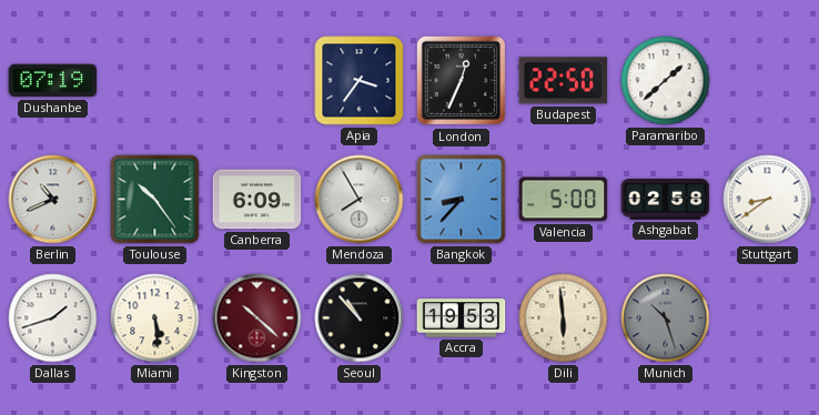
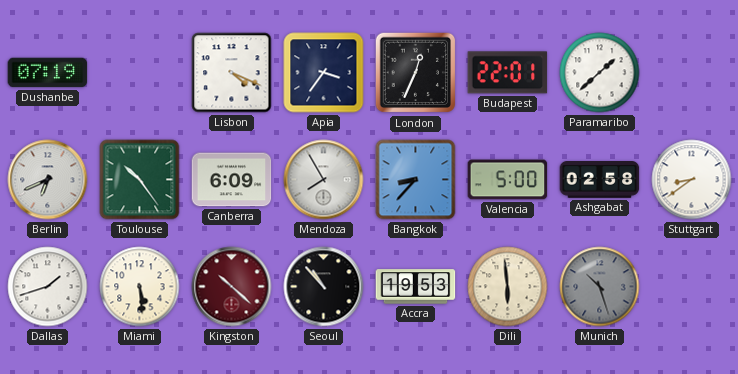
Lisbon: none -> 4:19
Budapest: 22:50 -> 22:01
Berlin: 10:41 -> 6:41
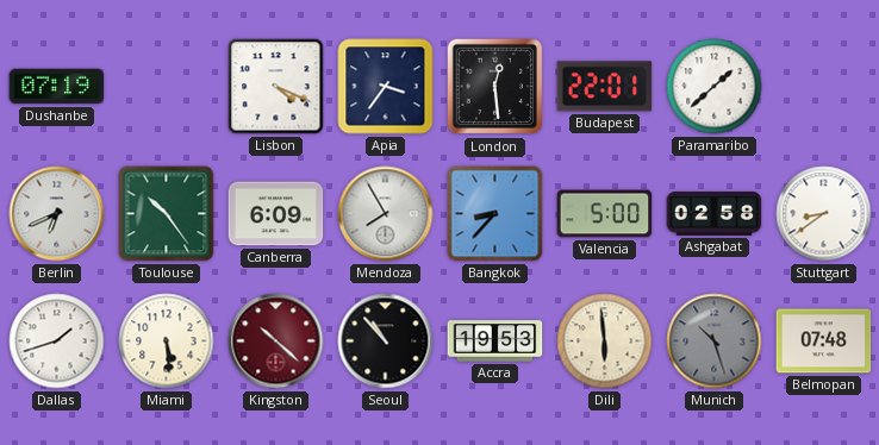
London: 12:34 -> 12:29
Belmopan: none -> 07:48
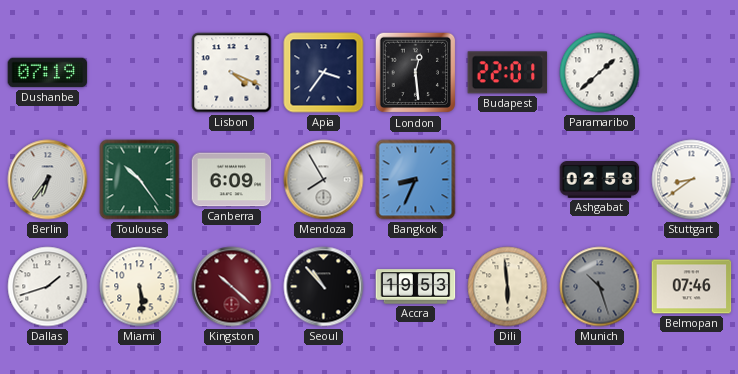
Berlin: 6:41 -> 6:36
Bangkok: 8:37 -> 8:34
Valencia: 5:00 -> none
Belmopan: 07:48 -> 07:46
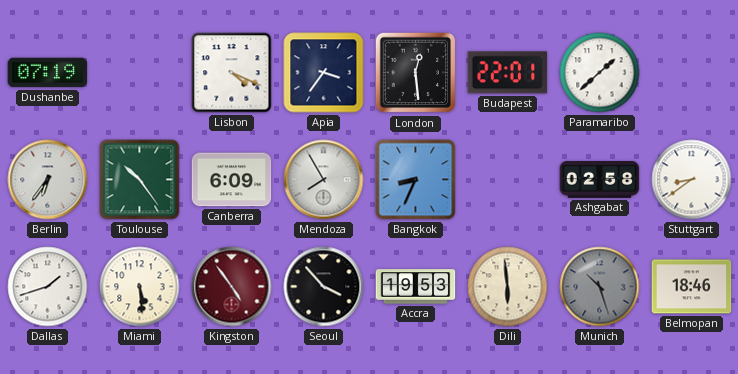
Kingston: 10:22 -> 4:54
Seoul: 10:53 -> 3:53
Belmopan: 07:46 -> 18:46
